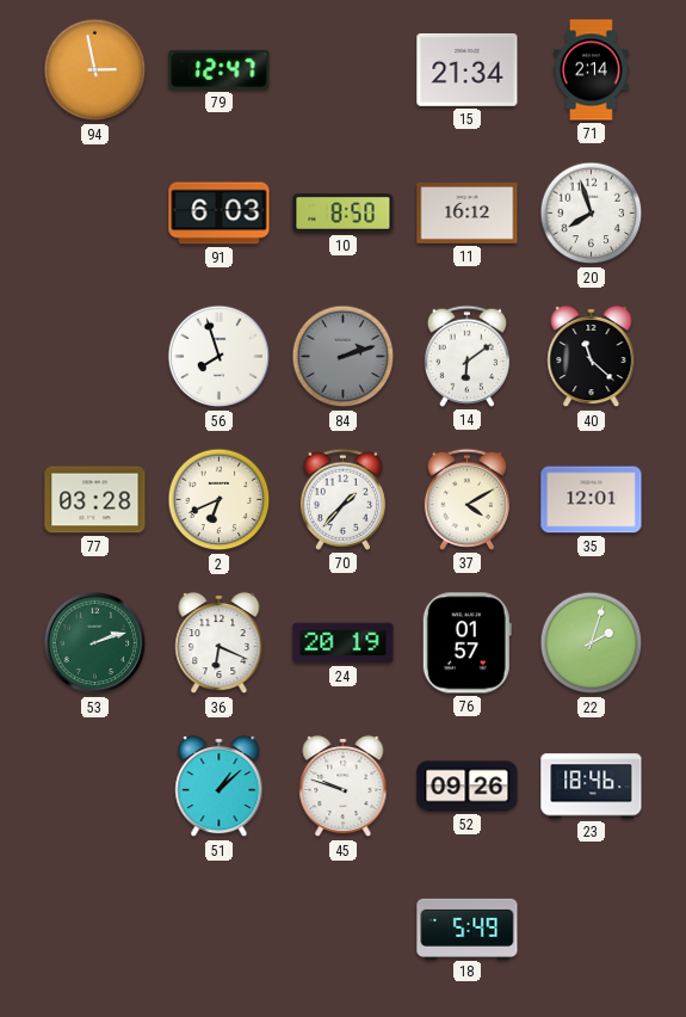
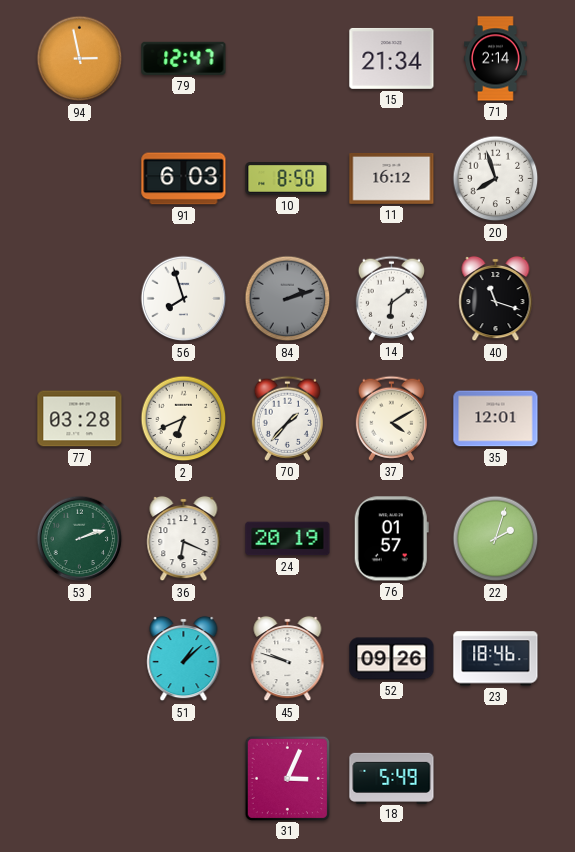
40: 11:22 -> 11:18
31: none -> 3:04
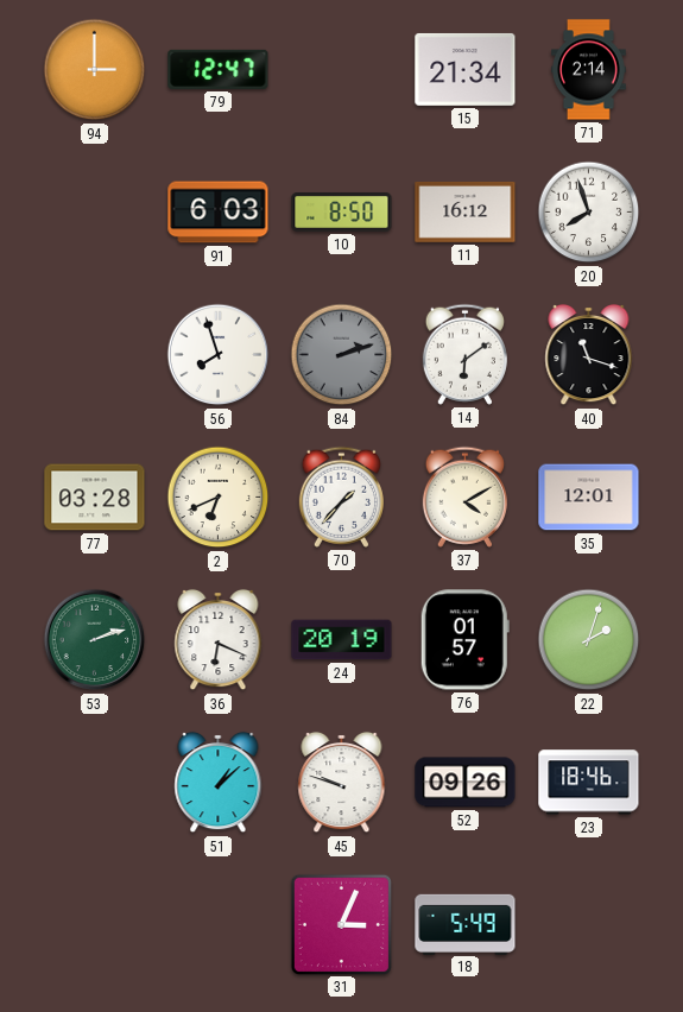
94: 2:58 -> 3:00
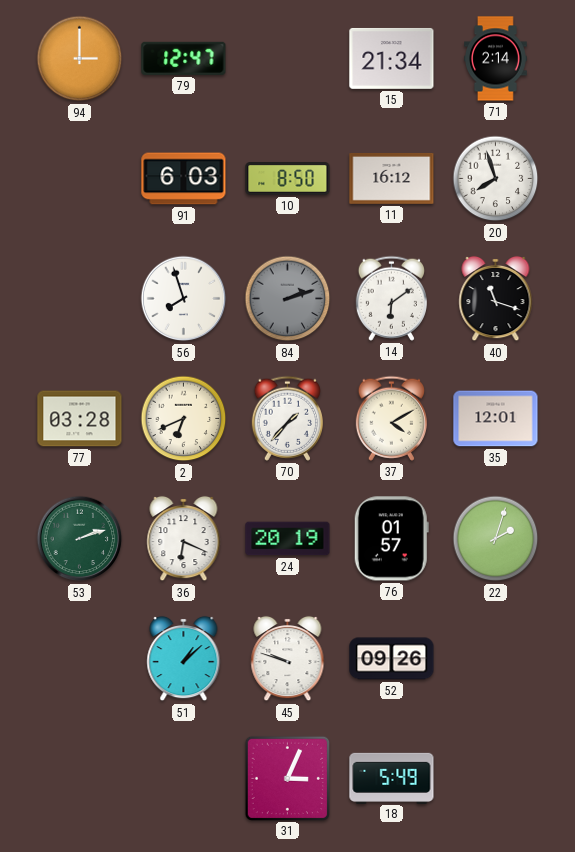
23: 18:46 -> none
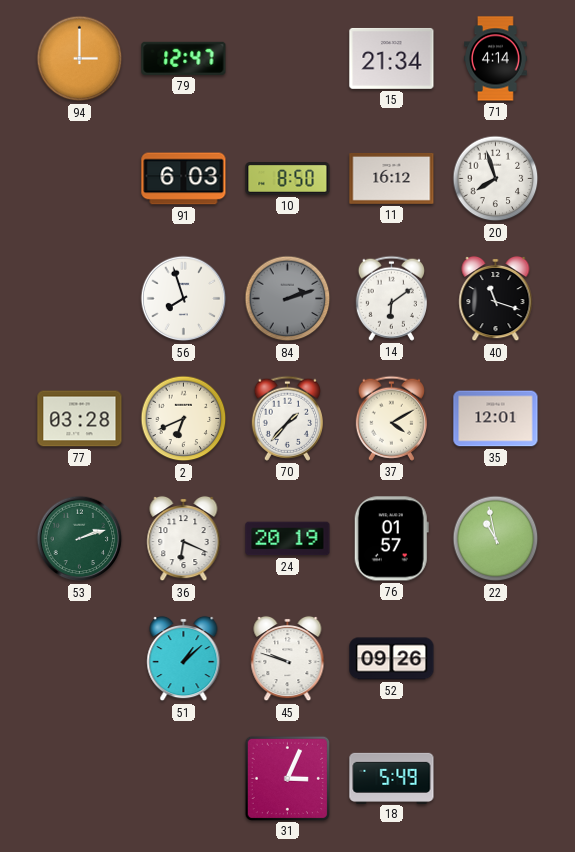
71: 2:14 -> 4:14
22: 2:03 -> 10:58
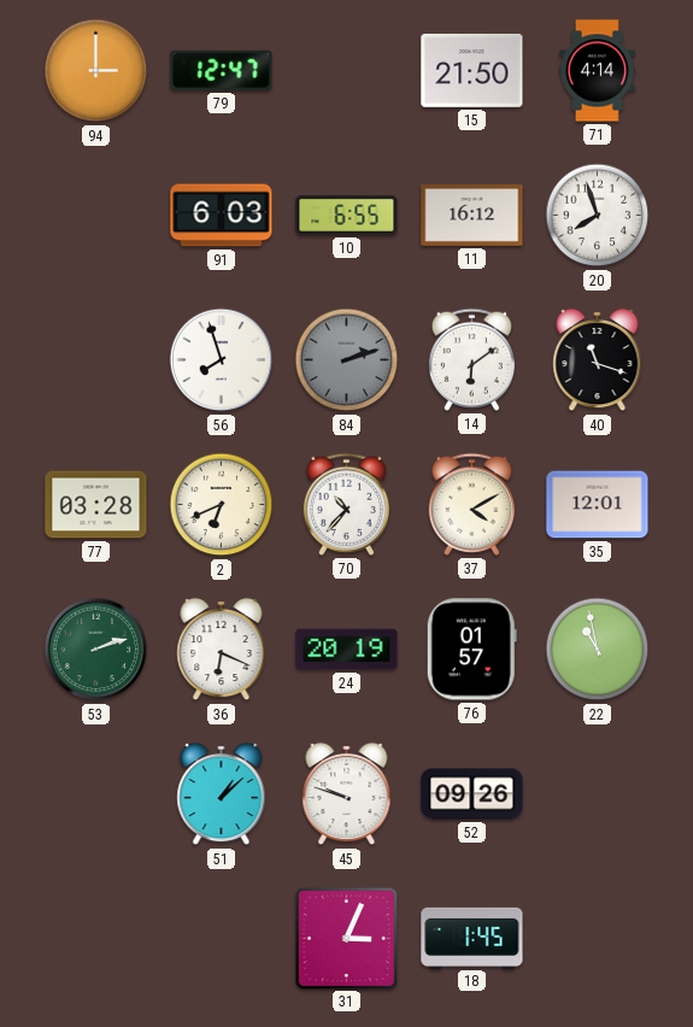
15: 21:34 -> 21:50
10: 8:50 -> 6:55
70: 1:37 -> 10:37
18: 5:49 -> 1:45
